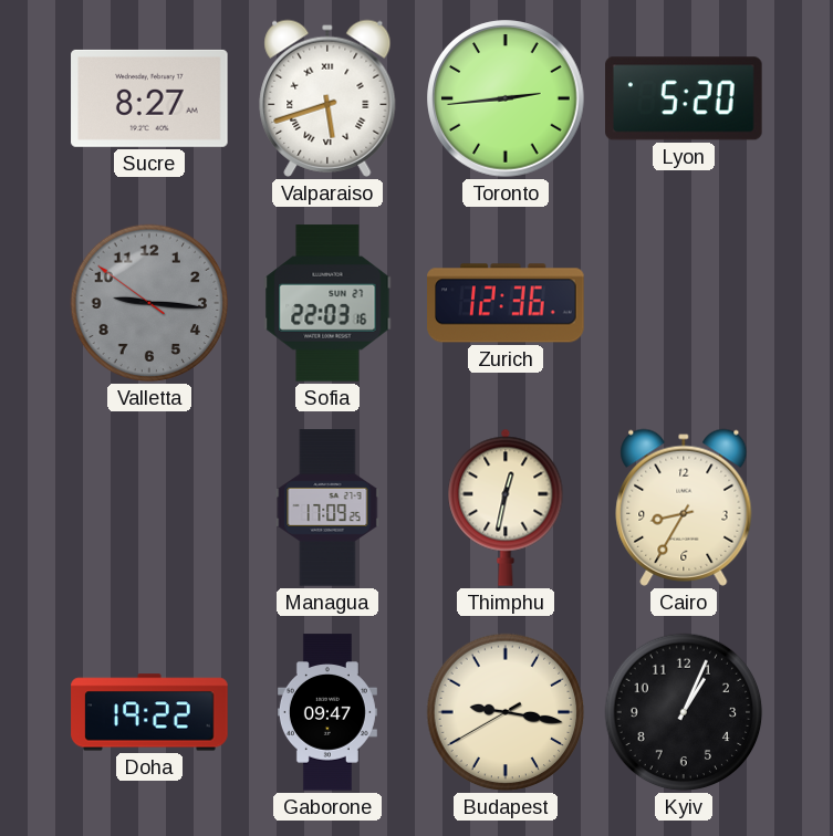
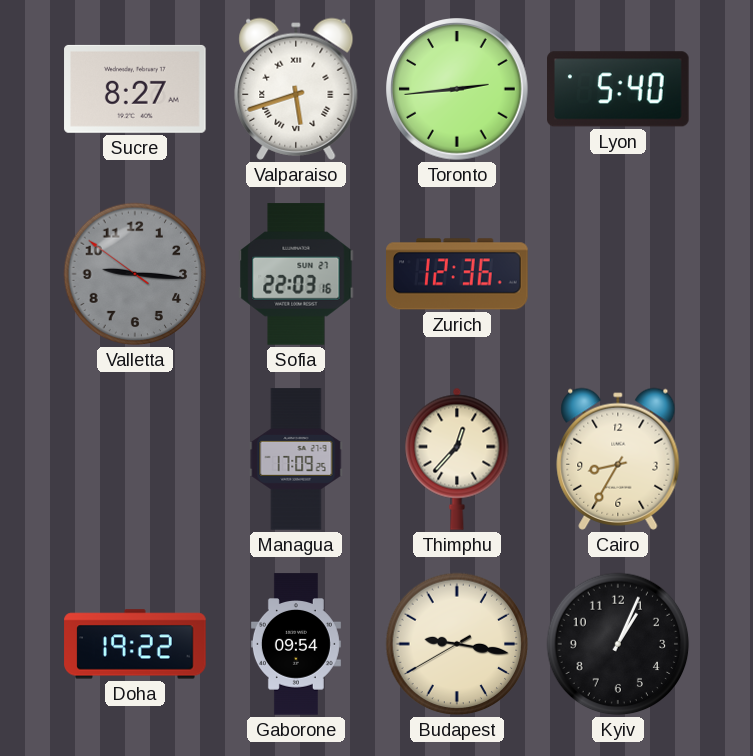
Lyon: 5:20 -> 5:40
Thimphu: 12:32 -> 12:37
Gaborone: 09:47 -> 09:54
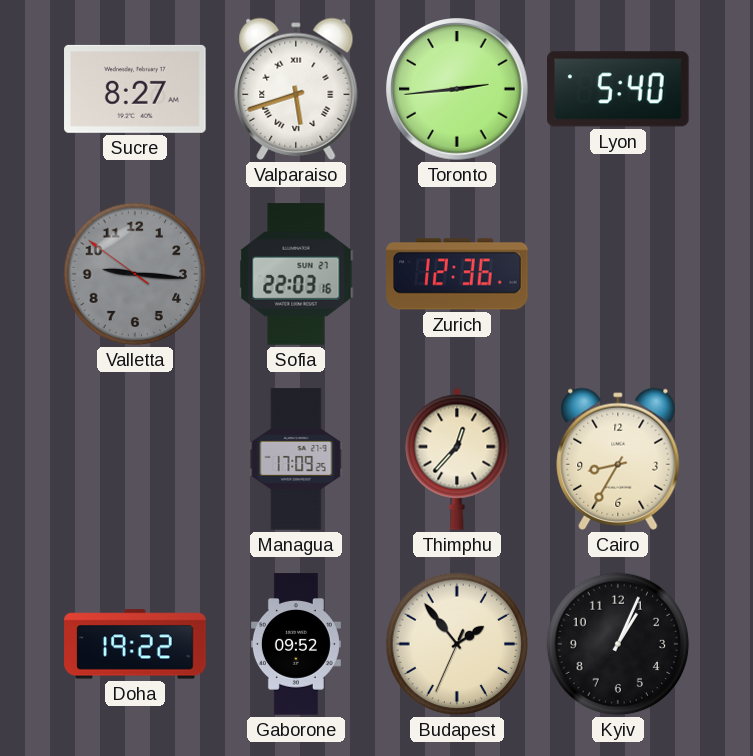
Gaborone: 09:54 -> 09:52
Budapest: 9:16 -> 1:53
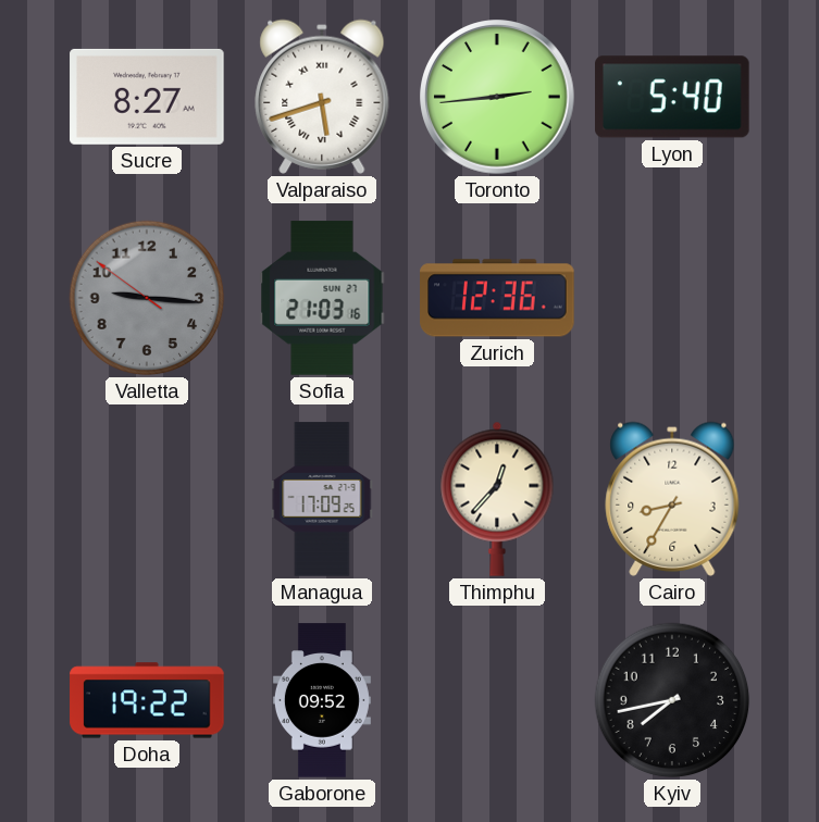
Sofia: 22:03 -> 21:03
Budapest: 1:53 -> none
Kyiv: 1:04 -> 7:43
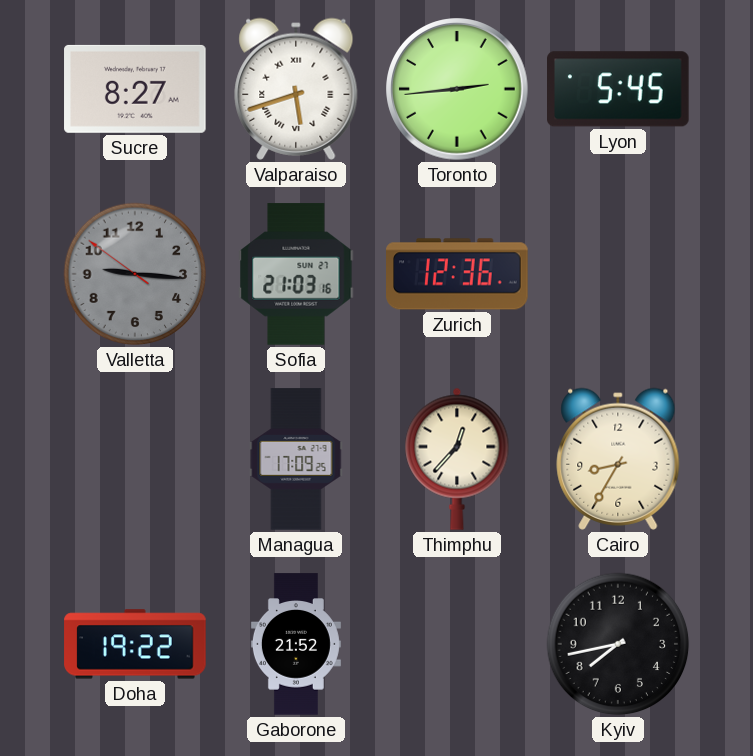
Lyon: 5:40 -> 5:45
Gaborone: 09:52 -> 21:52
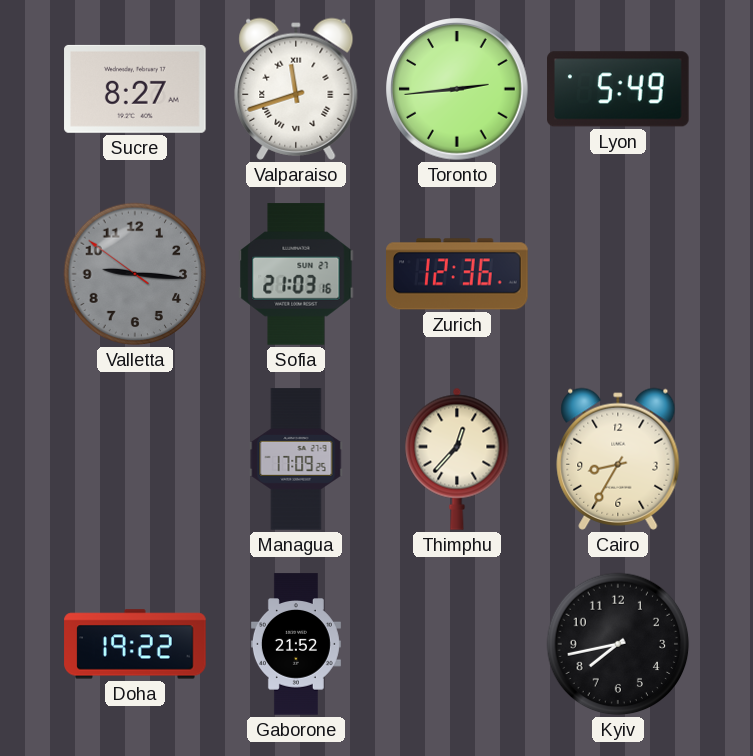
Valparaiso: 5:42 -> 11:42
Lyon: 5:45 -> 5:49
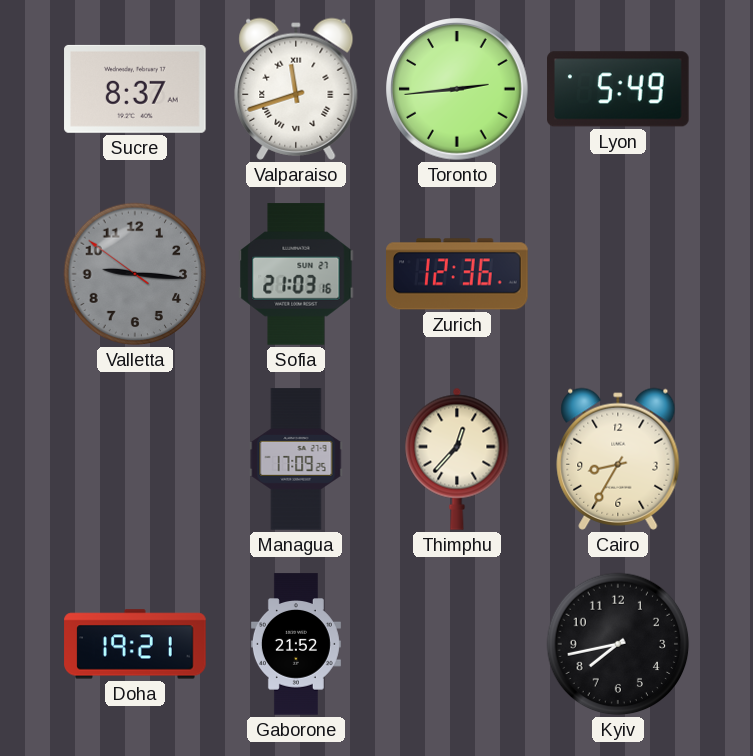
Sucre: 8:27 -> 8:37
Doha: 19:22 -> 19:21
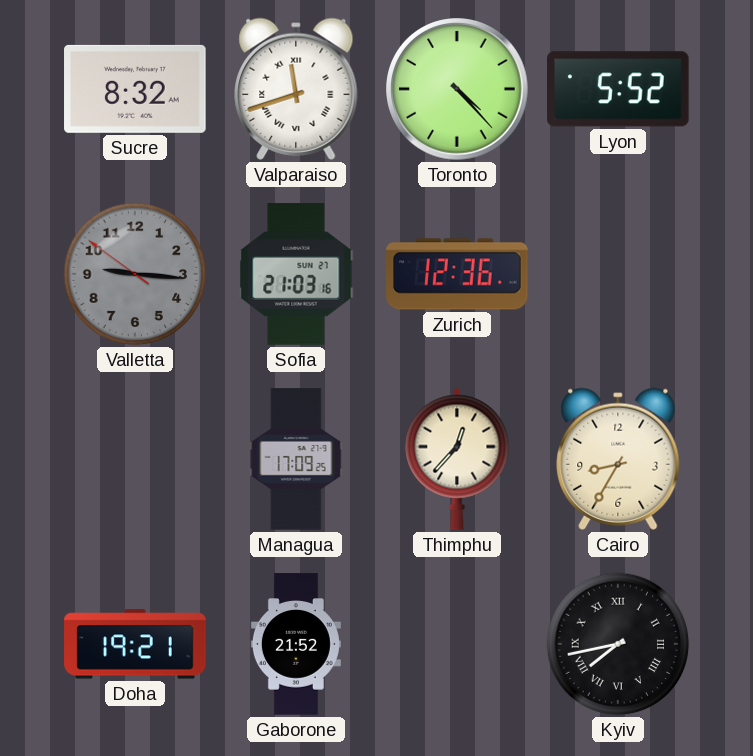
Sucre: 8:37 -> 8:32
Toronto: 2:44 -> 4:23
Lyon: 5:49 -> 5:52
Kyiv numerals: Arabic -> Roman
